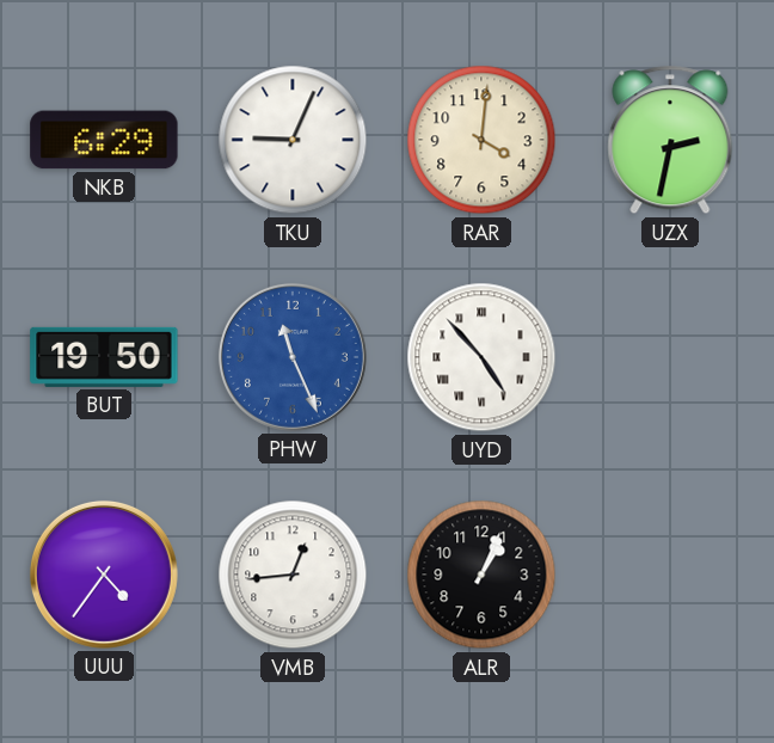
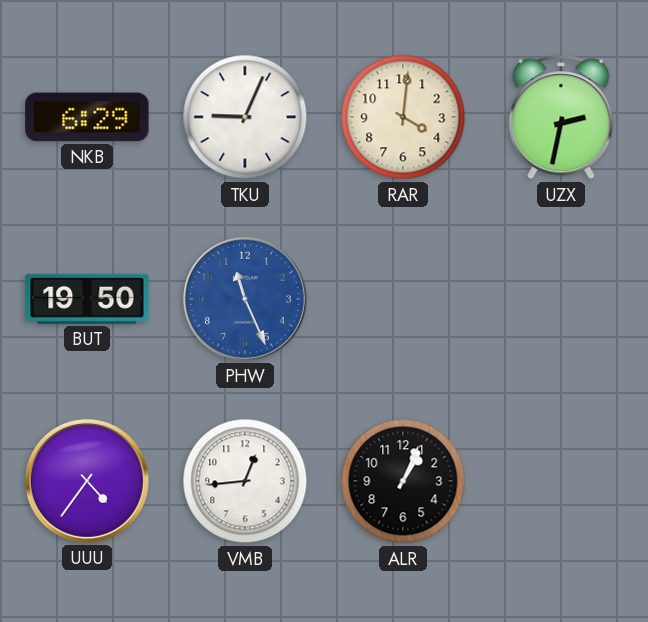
UYD: 4:53 -> none
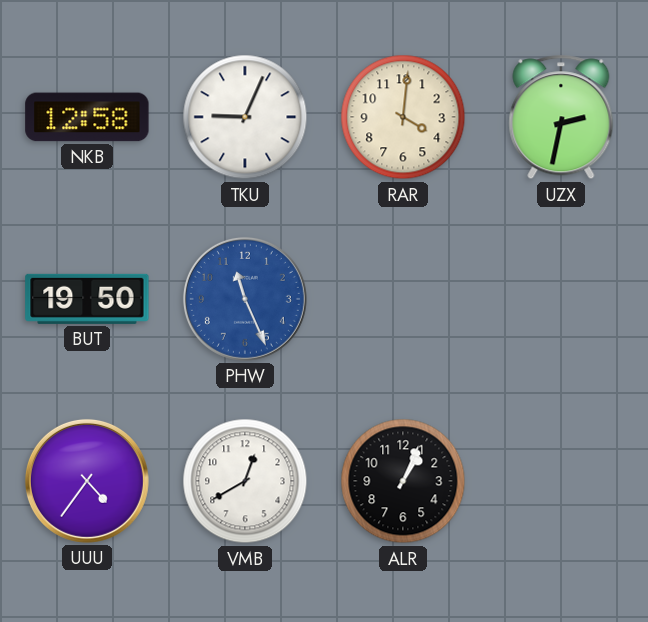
NKB: 6:29 -> 12:58
VMB: 12:44 -> 12:40
